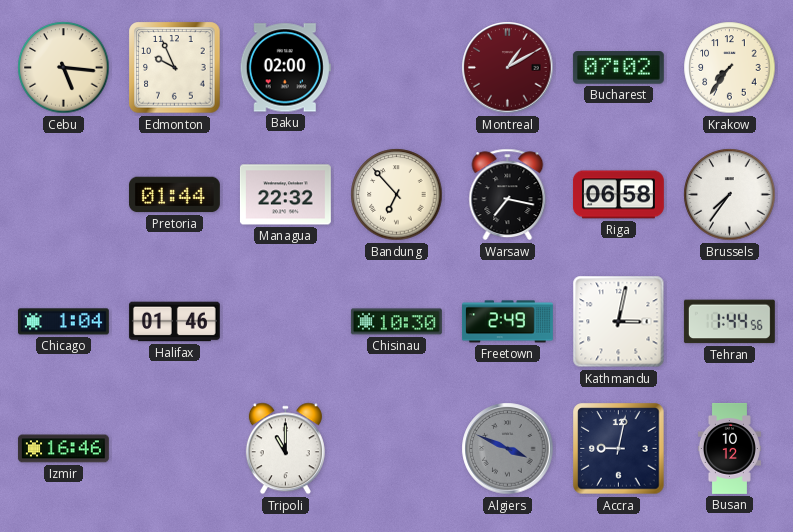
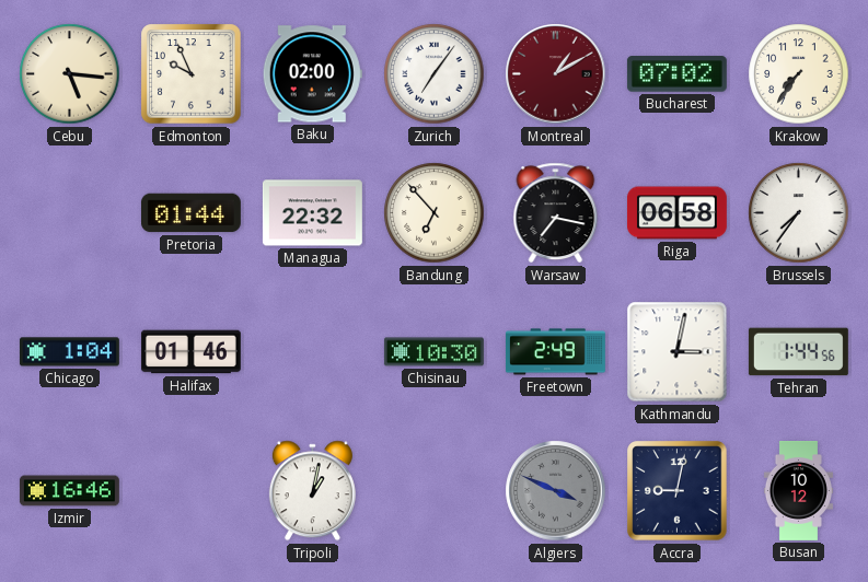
Zurich: none -> 7:06
Tripoli: 11:00 -> 1:02
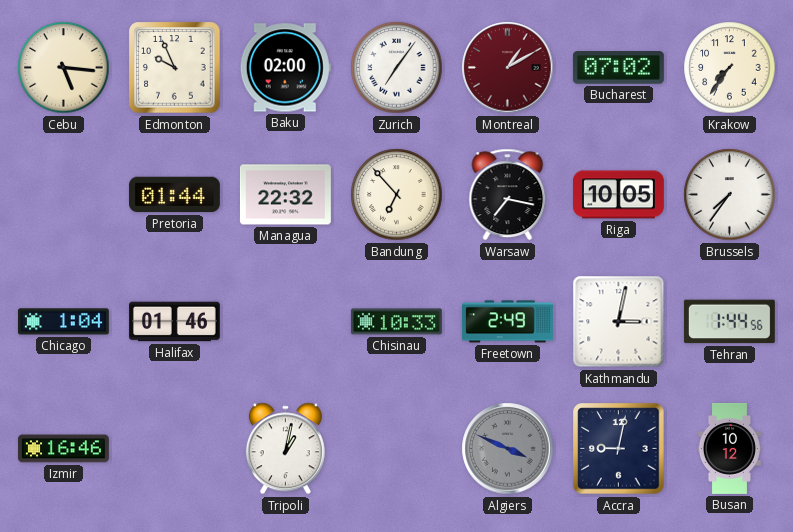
Riga: 06:58 -> 10:05
Chisinau: 10:30 -> 10:33
